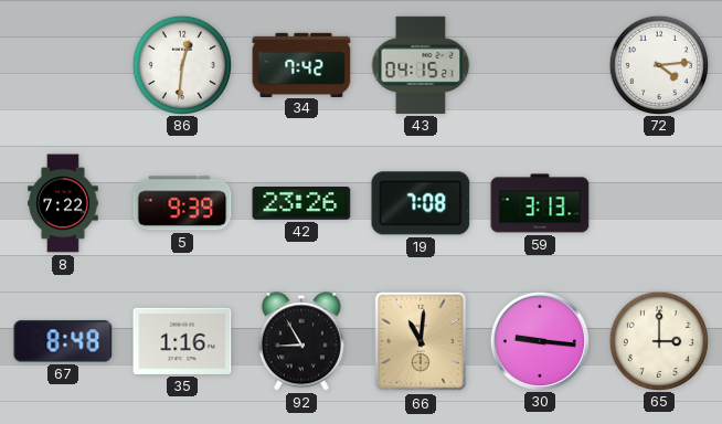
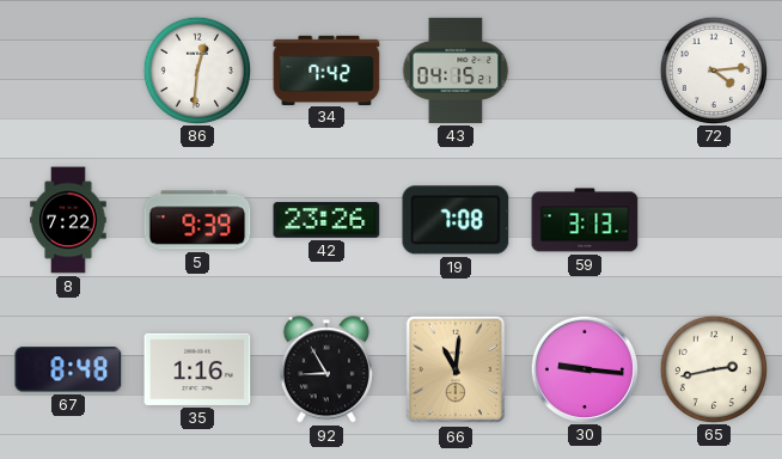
65: 3:00 -> 2:43
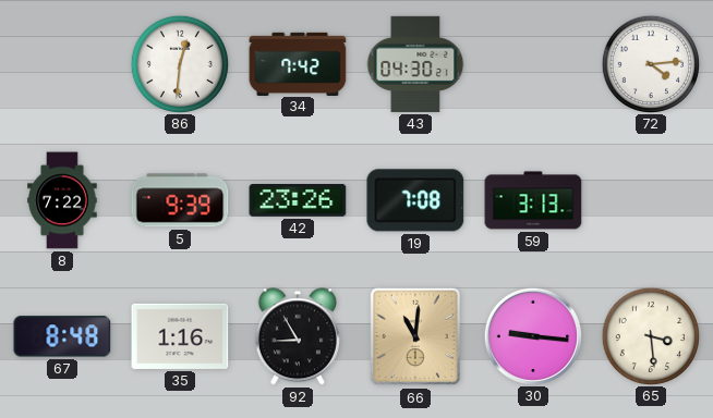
43: 04:15 -> 04:30
65: 2:43 -> 3:29
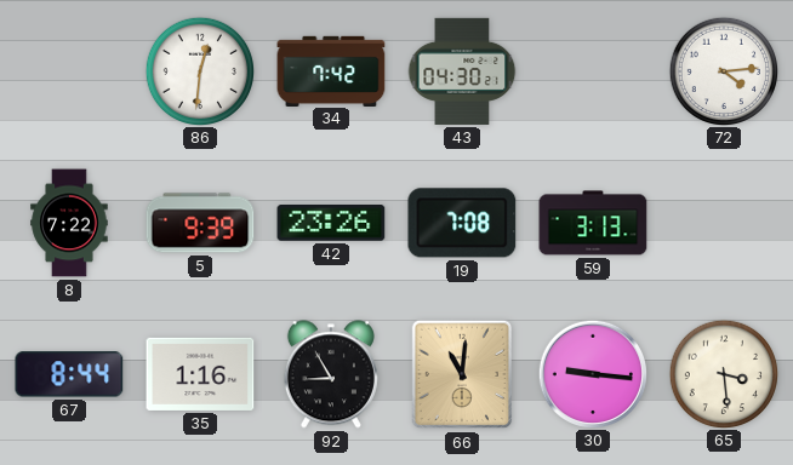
67: 8:48 -> 8:44
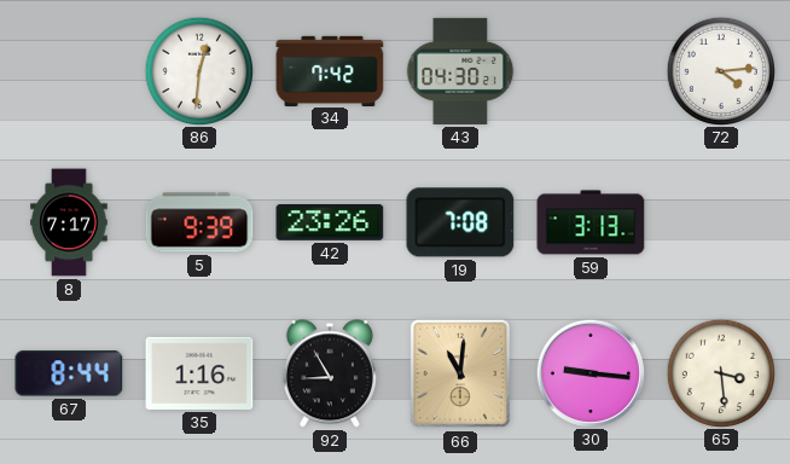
8: 7:22 -> 7:17
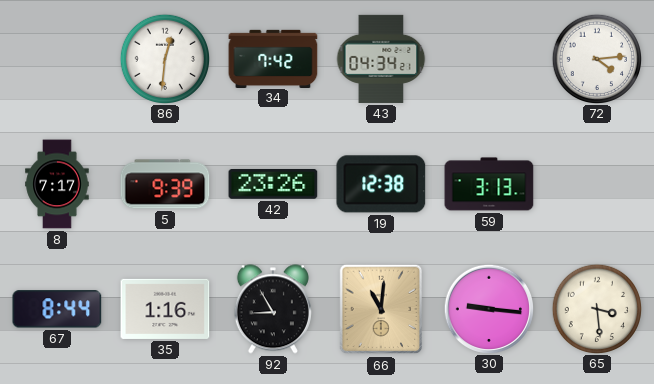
43: 04:30 -> 04:34
19: 7:08 -> 12:38
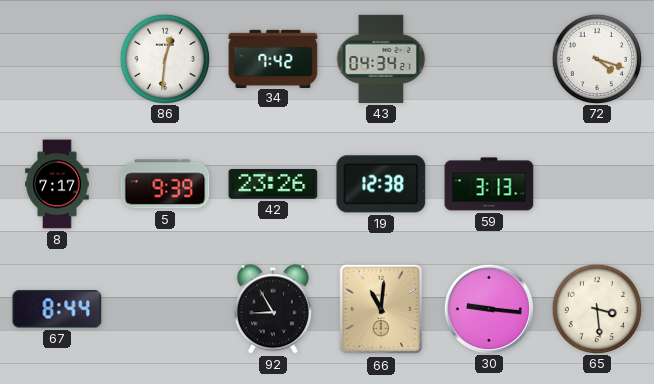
72: 4:14 -> 4:18
35: 1:16 -> none
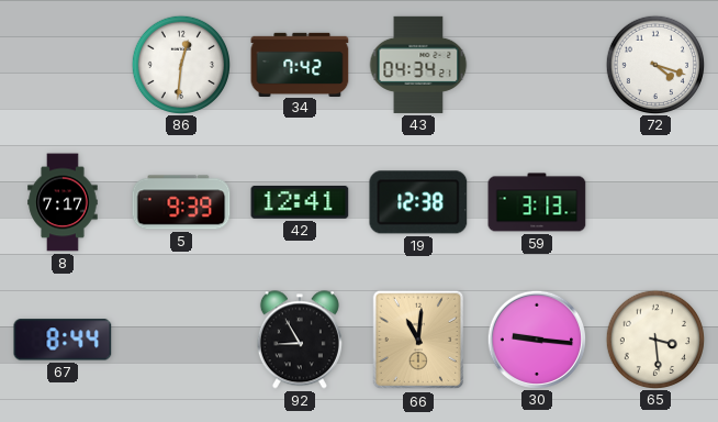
42: 23:26 -> 12:41
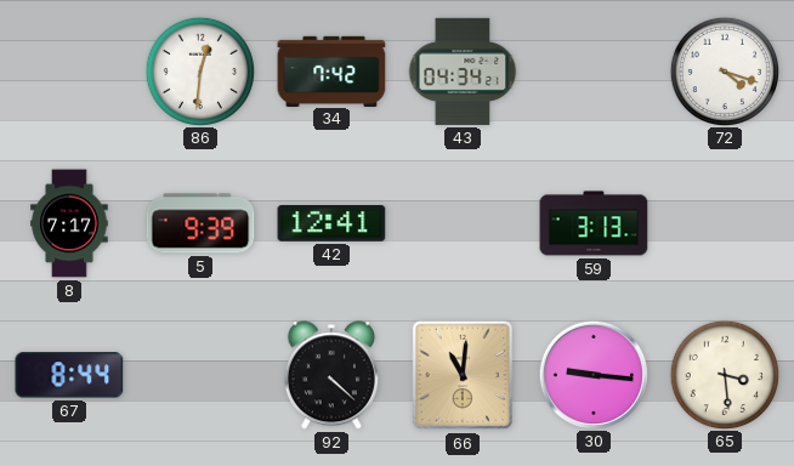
19: 12:38 -> none
92: 8:55 -> 4:22
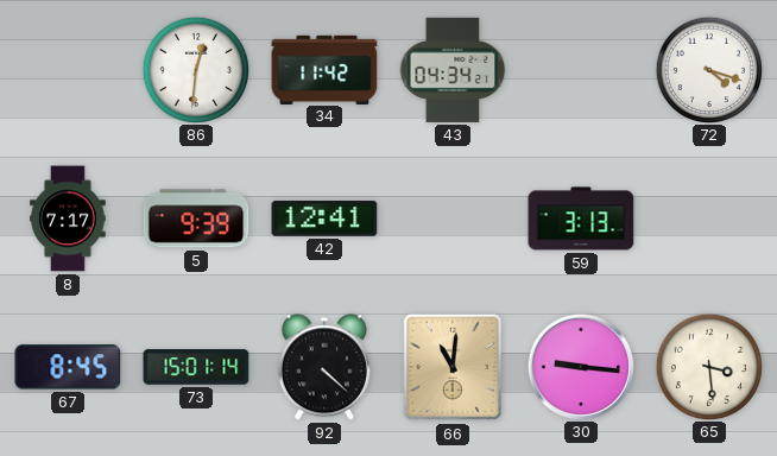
34: 7:42 -> 11:42
67: 8:44 -> 8:45
73: none -> 15:01
